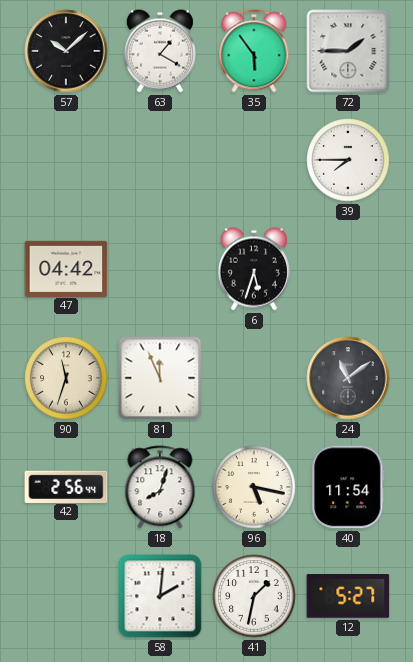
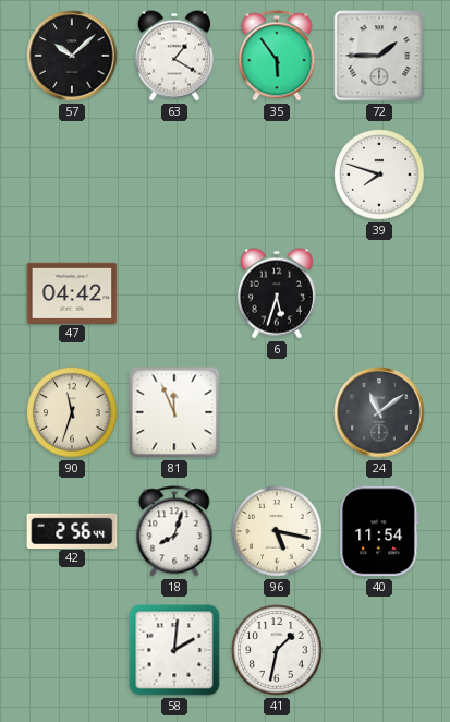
39: 7:45 -> 7:48
12: 5:27 -> none
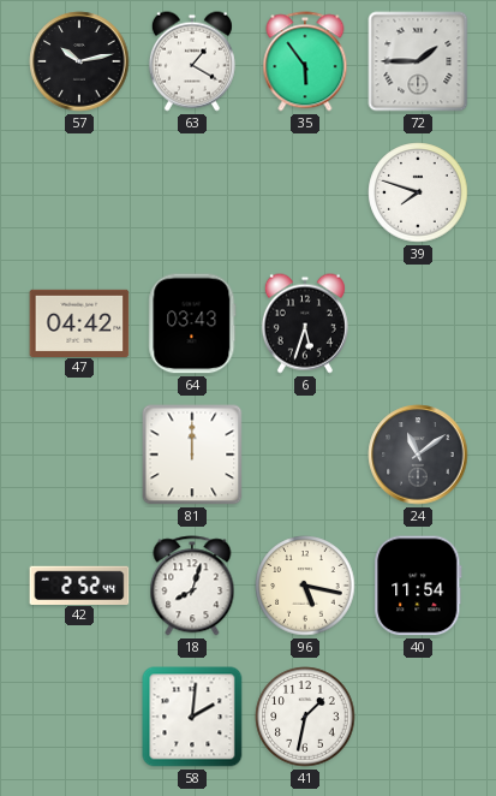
57: 10:08 -> 10:13
64: none -> 03:43
90: 11:33 -> none
81: 11:56 -> 12:00
42: 2:56 -> 2:52
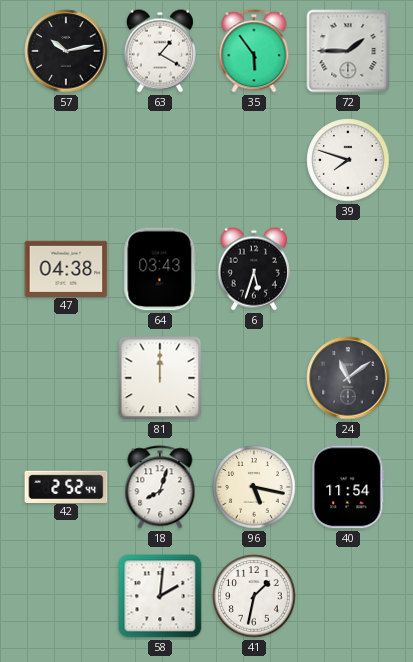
47: 04:42 -> 04:38
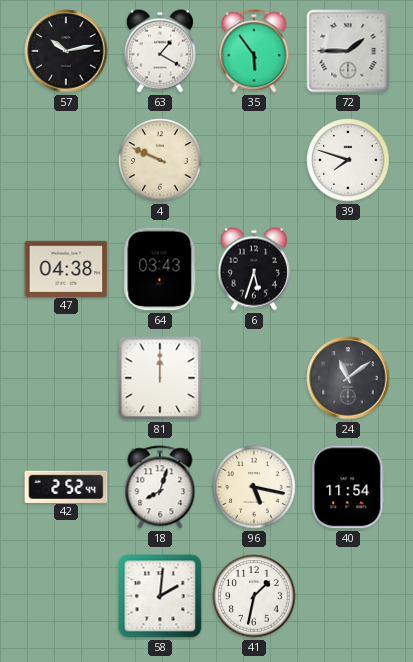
4: none -> 9:49
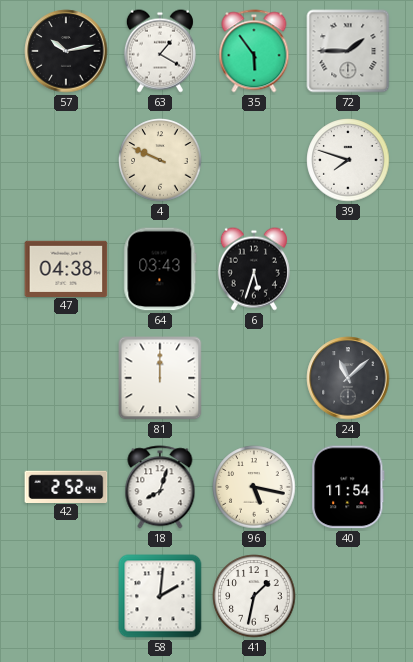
24: 11:09 -> 11:08
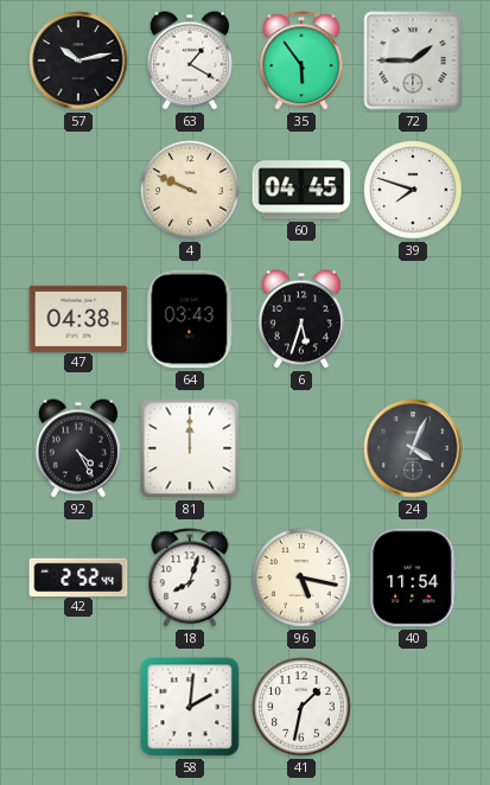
60: none -> 04:45
92: none -> 4:25
24: 11:08 -> 4:04
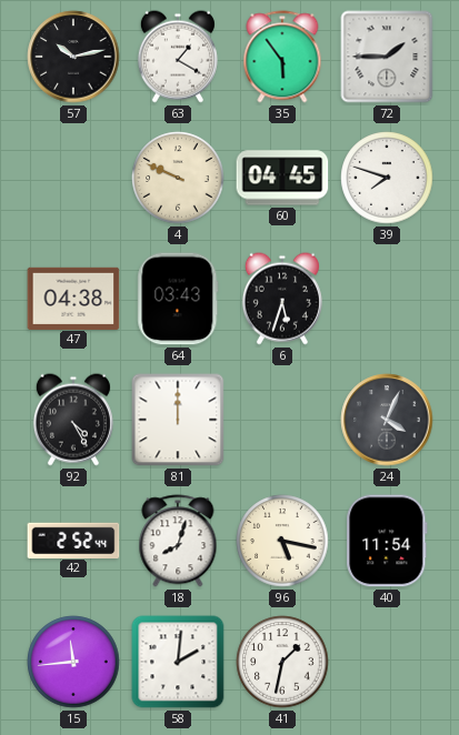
15: none -> 11:44
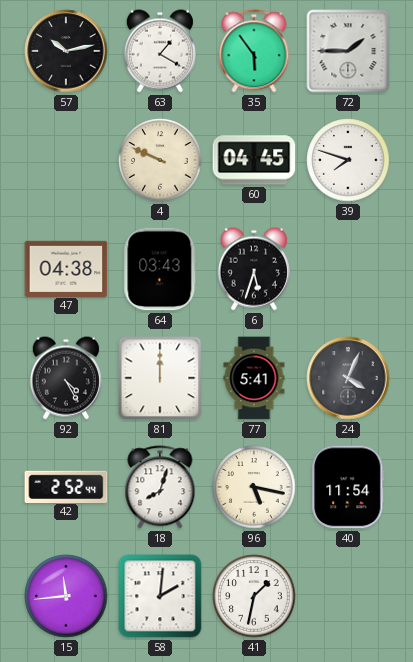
77: none -> 5:41
